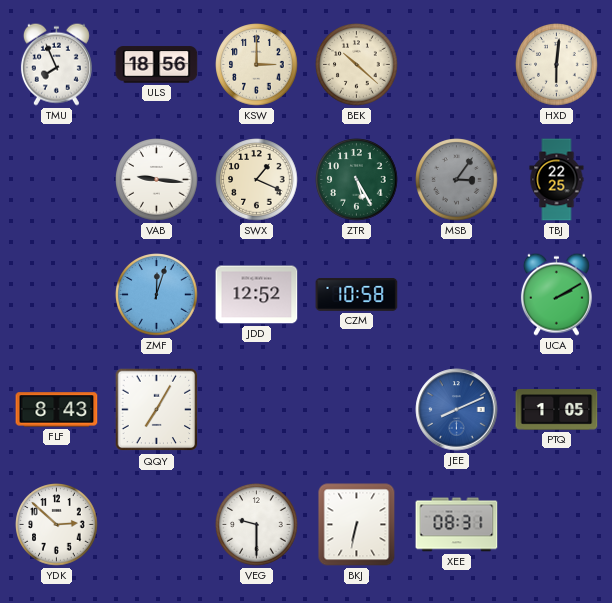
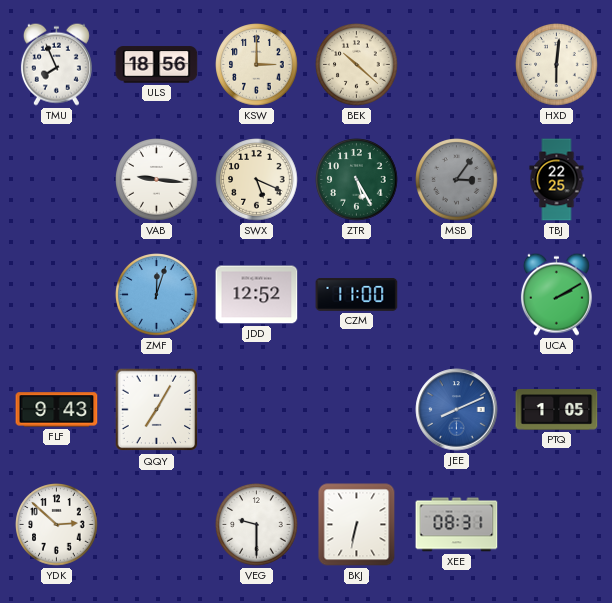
SWX: 1:19 -> 5:19
CZM: 10:58 -> 11:00
FLF: 8:43 -> 9:43
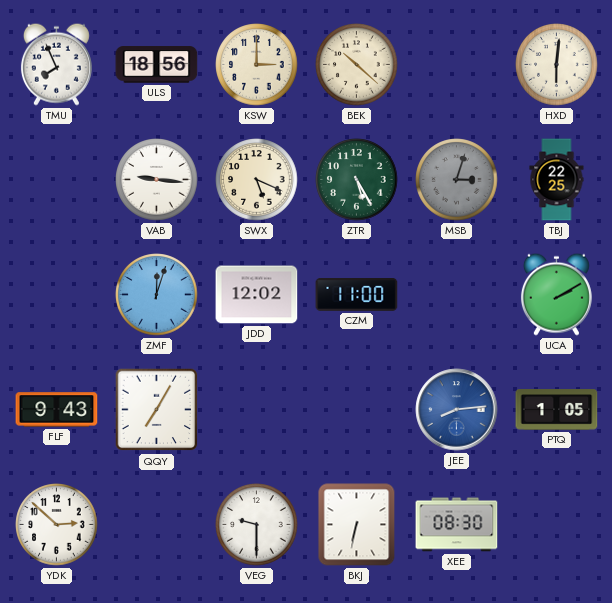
MSB: 3:06 -> 3:03
JDD: 12:52 -> 12:02
JEE: 8:11 -> 8:14
XEE: 08:31 -> 08:30
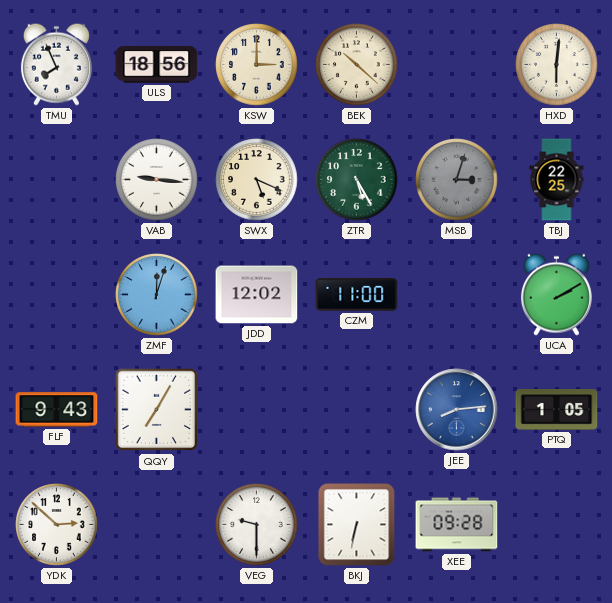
XEE: 08:30 -> 09:28
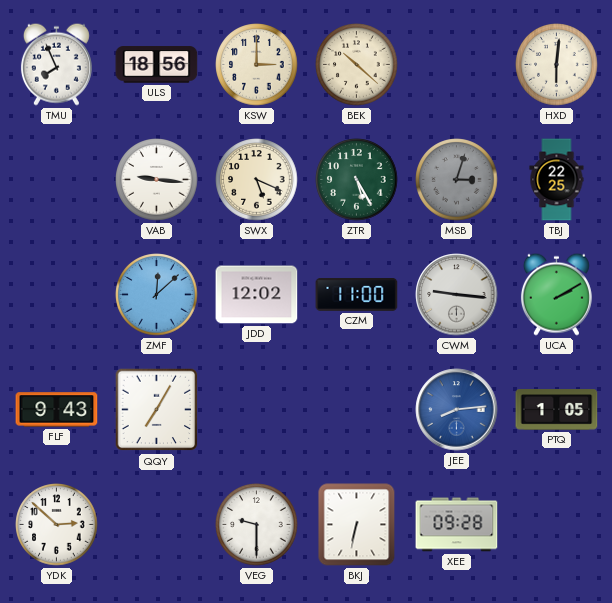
ZMF: 12:03 -> 12:08
CWM: none -> 9:16
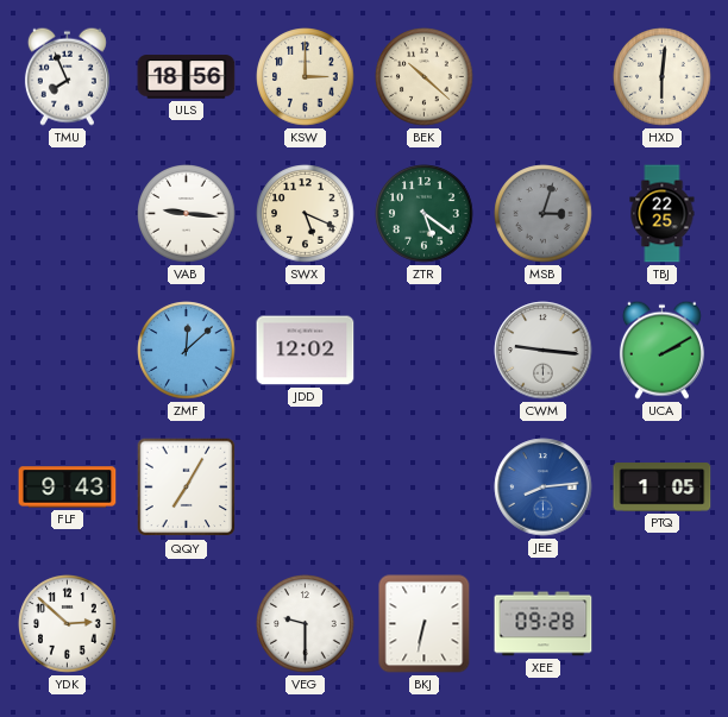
ZTR: 5:25 -> 5:21
CZM: 11:00 -> none
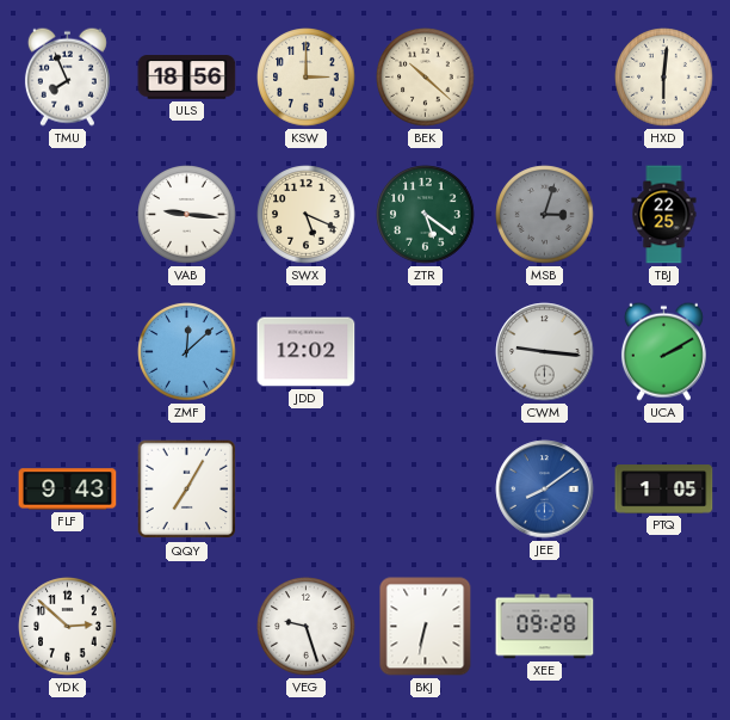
JEE: 8:14 -> 8:09
VEG: 9:30 -> 9:27
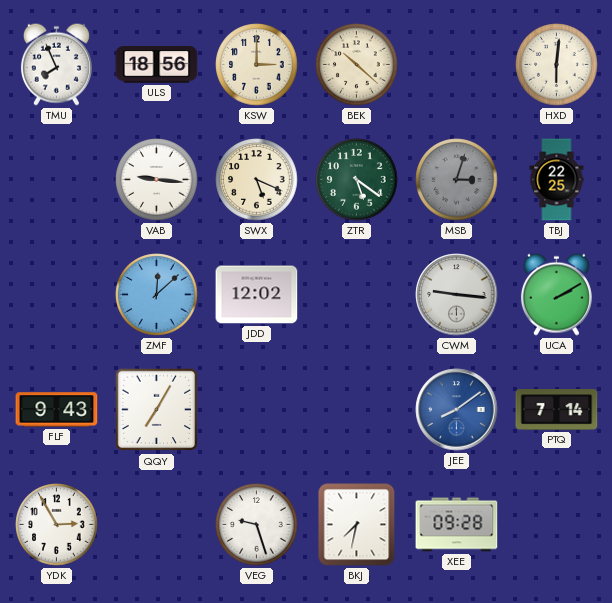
PTQ: 1:05 -> 7:14
YDK: 2:52 -> 2:55
BKJ: 6:32 -> 7:32
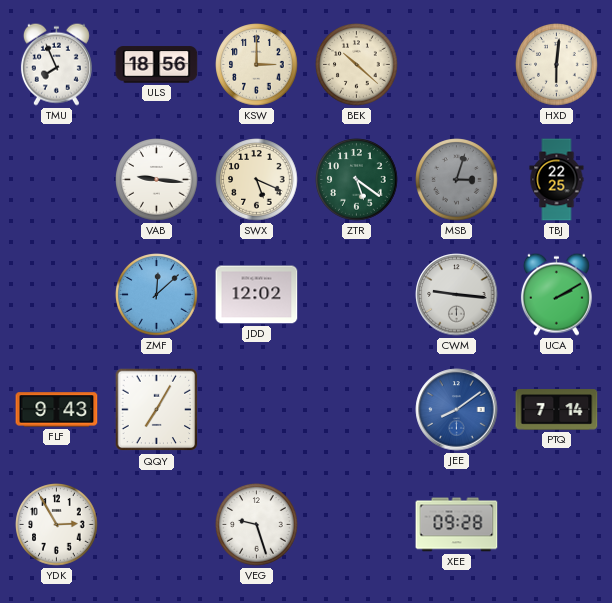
BKJ: 7:32 -> none
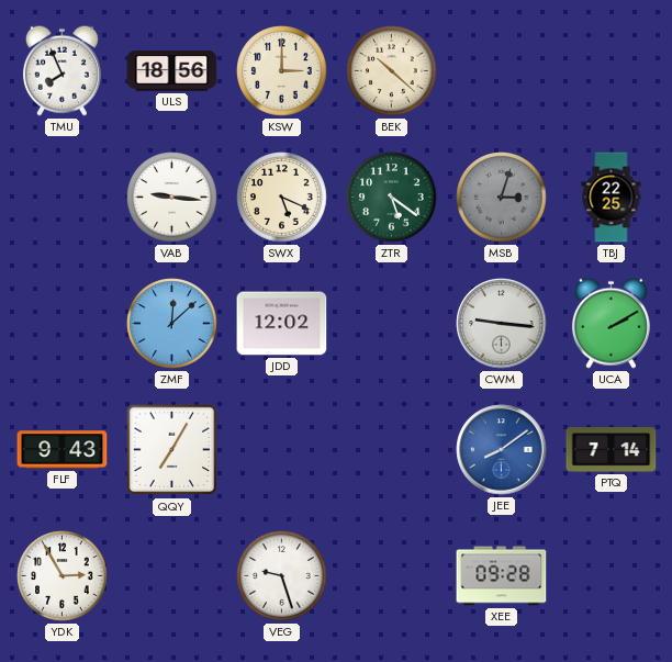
HXD: 6:01 -> none
